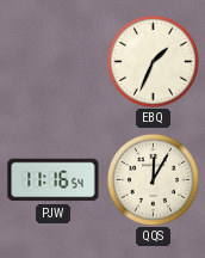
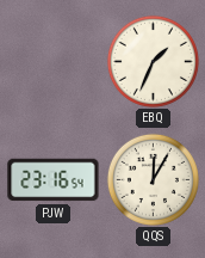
PJW: 11:16 -> 23:16
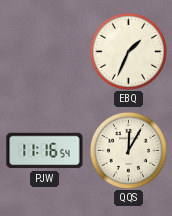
PJW: 23:16 -> 11:16
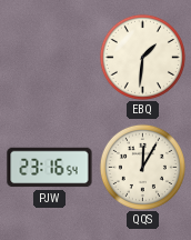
EBQ: 1:34 -> 1:31
PJW: 11:16 -> 23:16
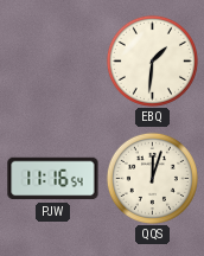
PJW: 23:16 -> 11:16
QQS: 12:05 -> 12:03
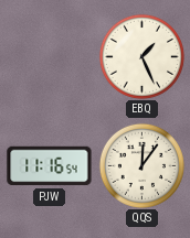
EBQ: 1:31 -> 1:26
QQS: 12:03 -> 12:06
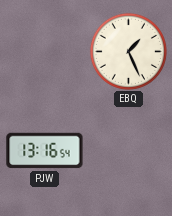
PJW: 11:16 -> 13:16
QQS: 12:06 -> none
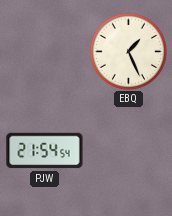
PJW: 13:16 -> 21:54
